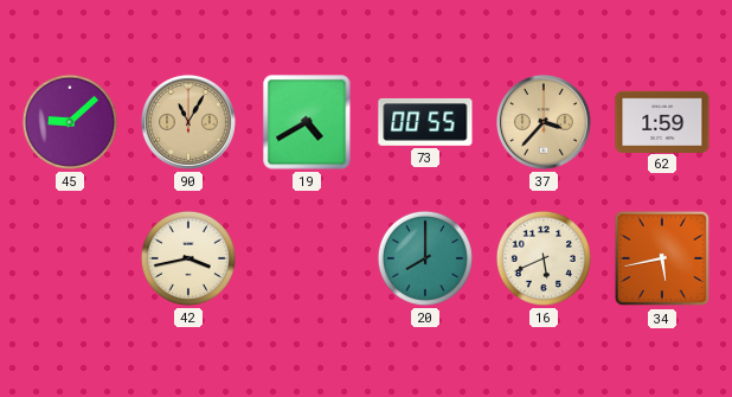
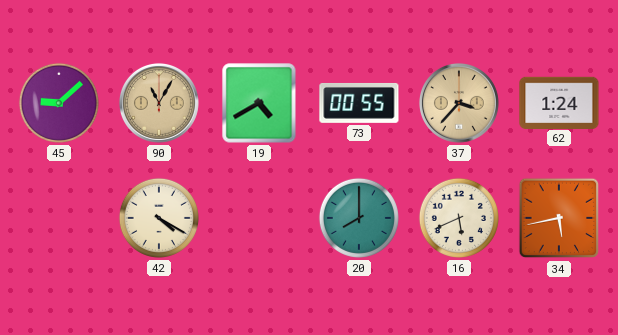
62: 1:59 -> 1:24
42: 3:43 -> 4:20
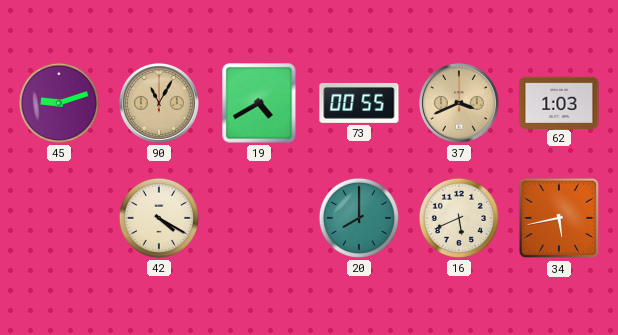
45: 9:08 -> 9:12
37: 3:37 -> 3:41
62: 1:24 -> 1:03
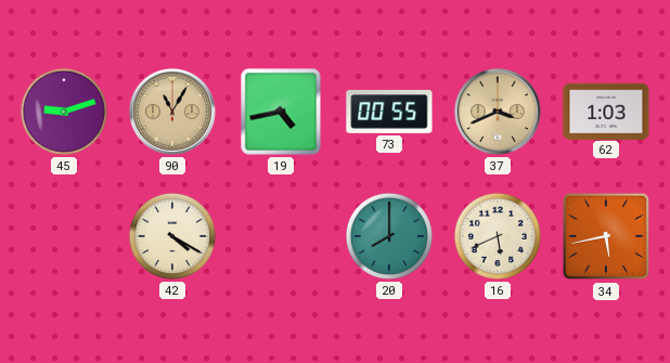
19: 4:40 -> 4:43
